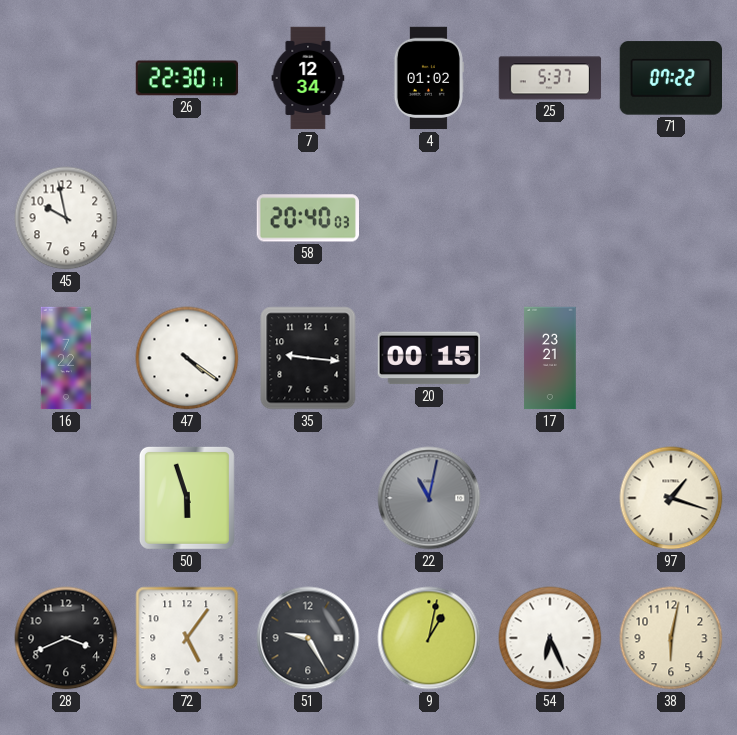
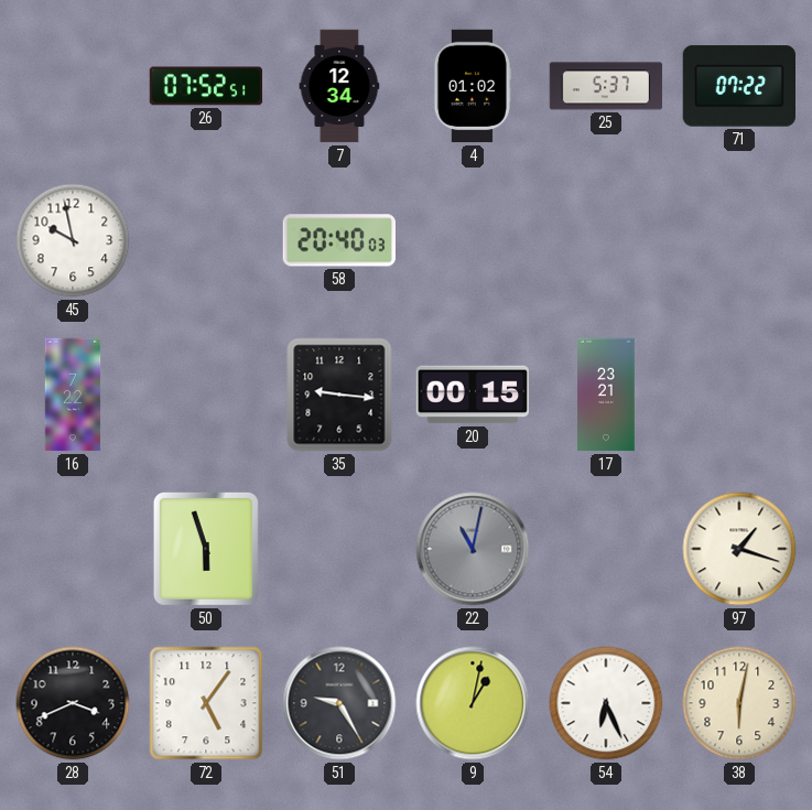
26: 22:30 -> 07:52
47: 4:21 -> none
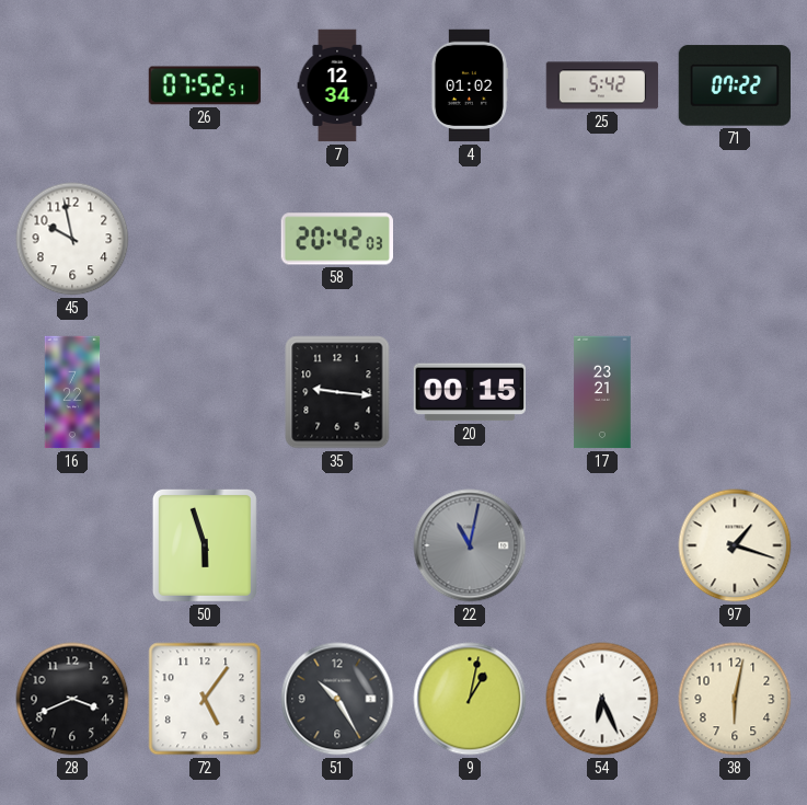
25: 5:37 -> 5:42
58: 20:40 -> 20:42
51: 9:25 -> 10:25
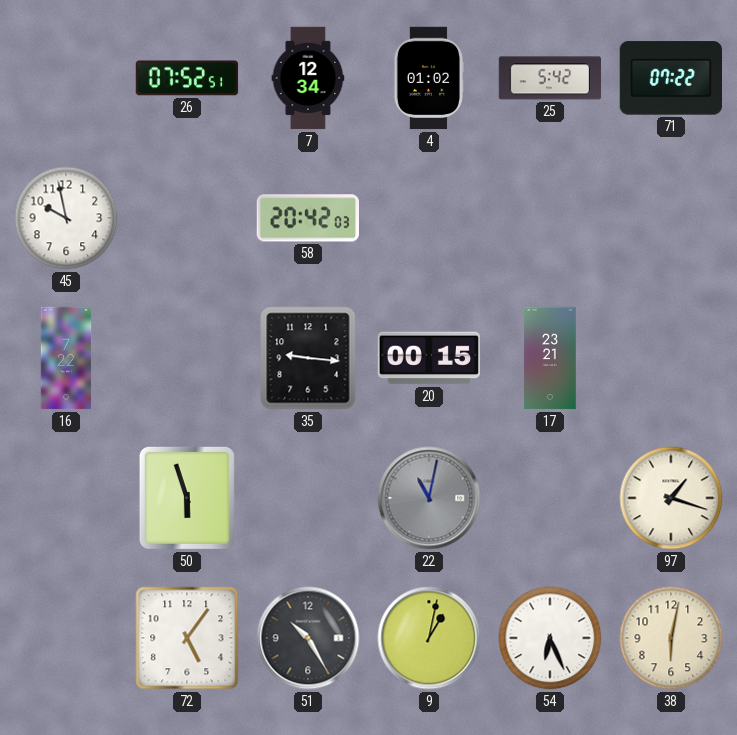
28: 3:41 -> none
